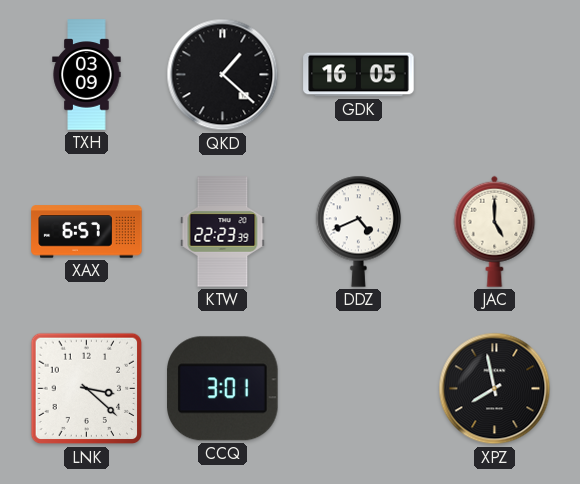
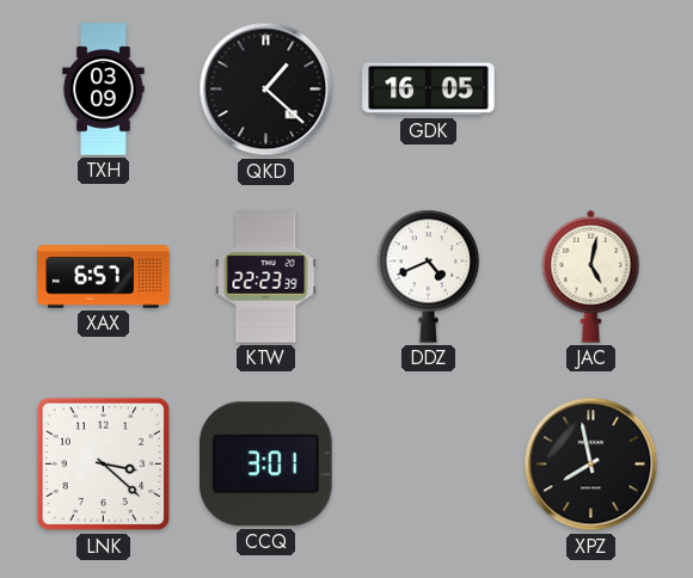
JAC: 5:00 -> 5:02
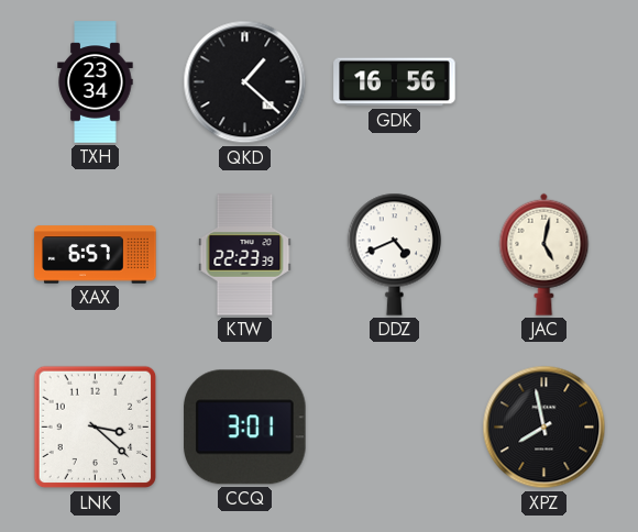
TXH: 03:09 -> 23:34
GDK: 16:05 -> 16:56
